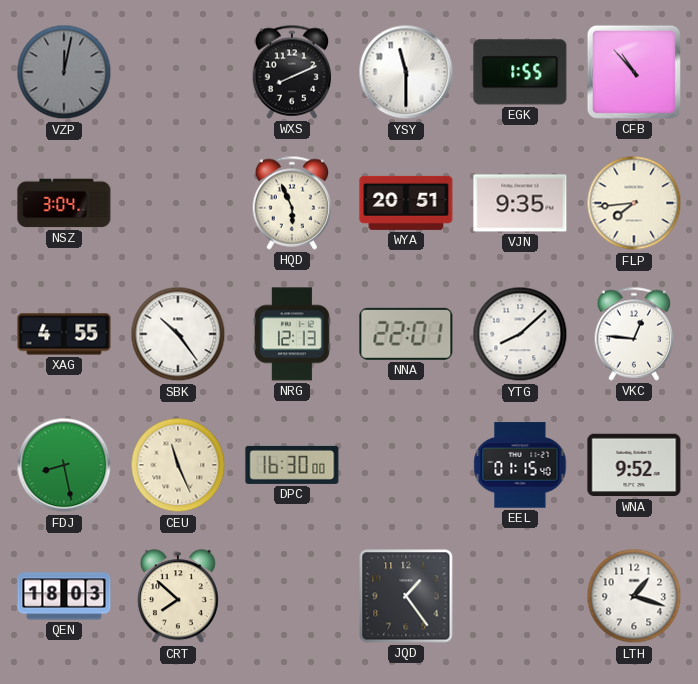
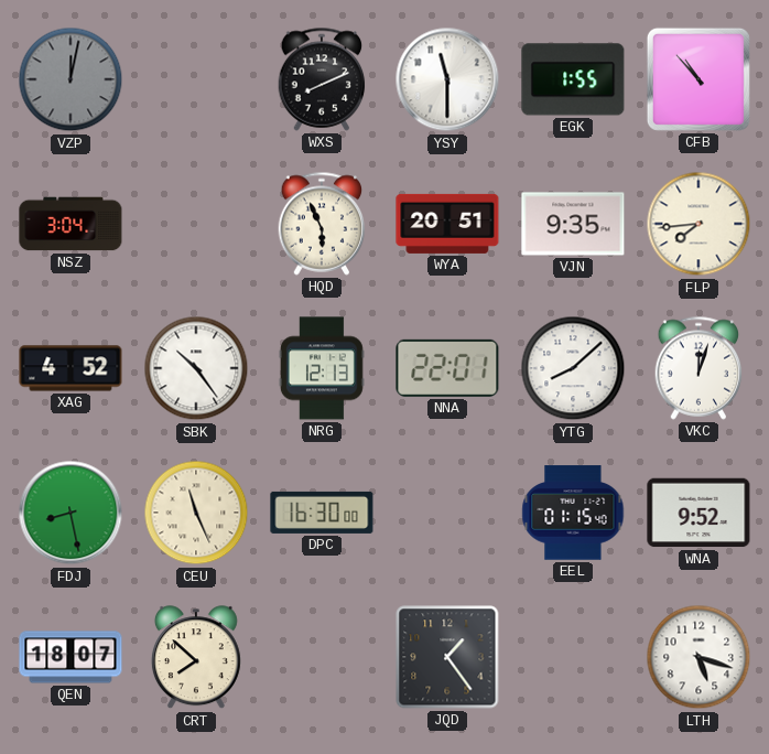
XAG: 4:55 -> 4:52
VKC: 12:46 -> 12:03
QEN: 18:03 -> 18:07
LTH: 1:18 -> 5:18
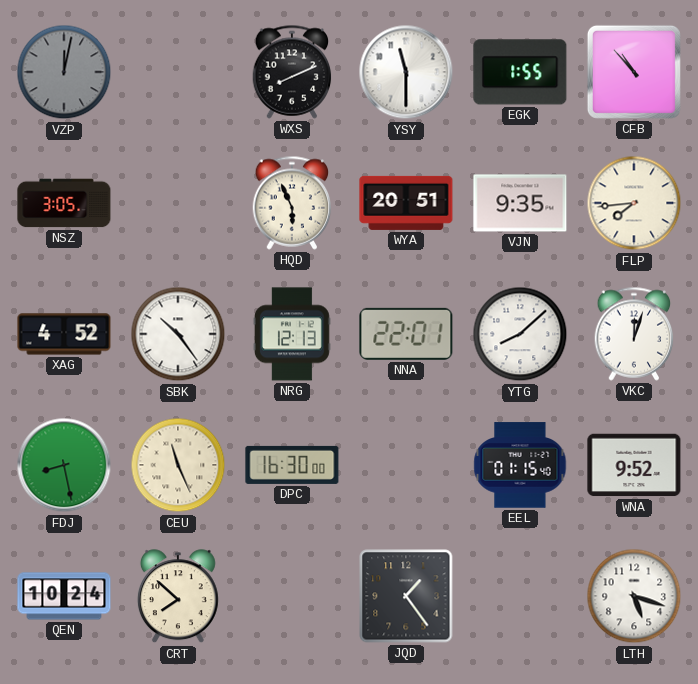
NSZ: 3:04 -> 3:05
QEN: 18:07 -> 10:24
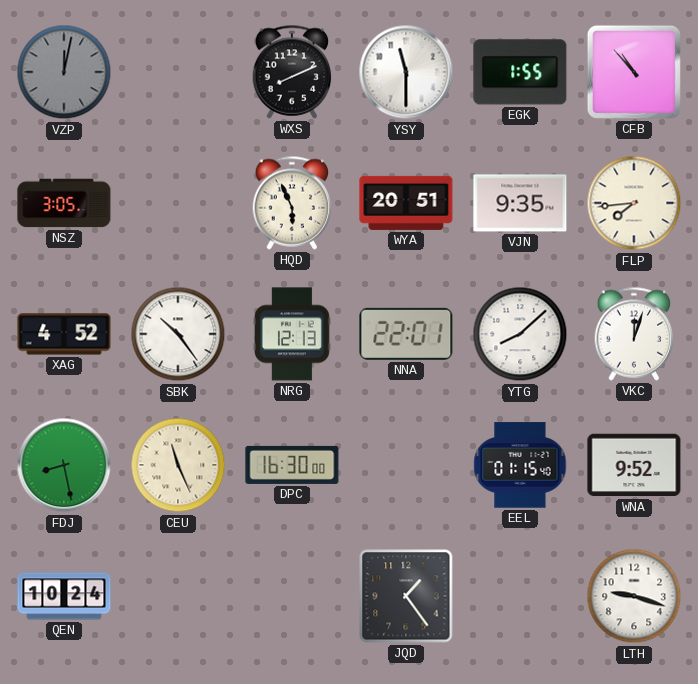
CRT: 7:52 -> none
LTH: 5:18 -> 9:18
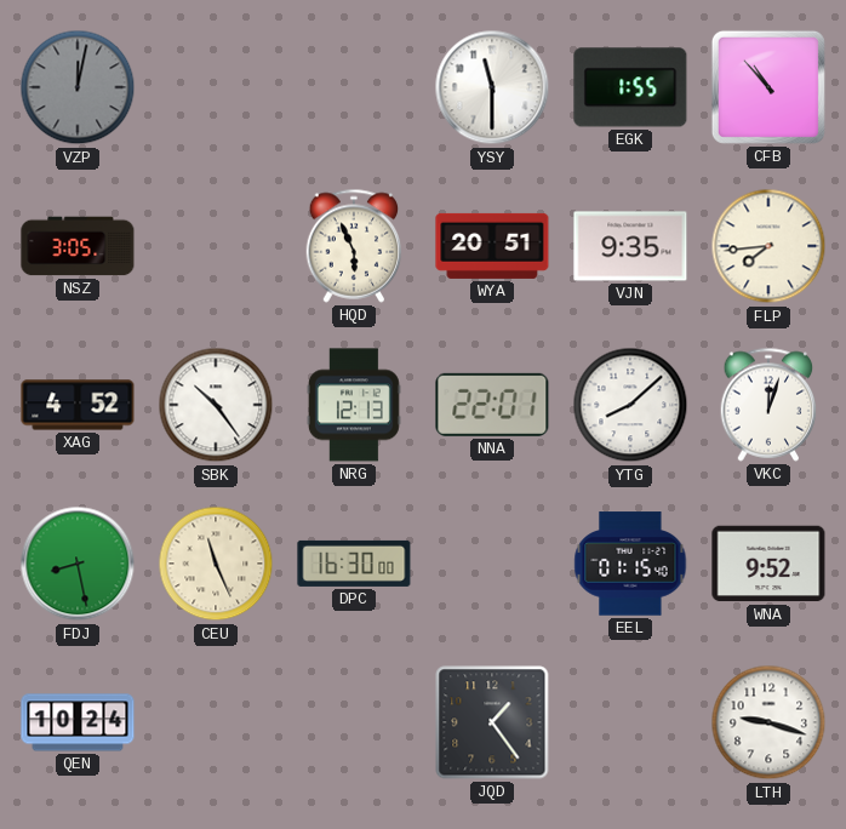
WXS: 8:11 -> none
